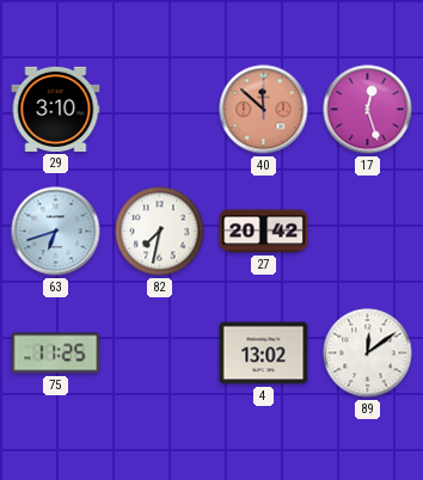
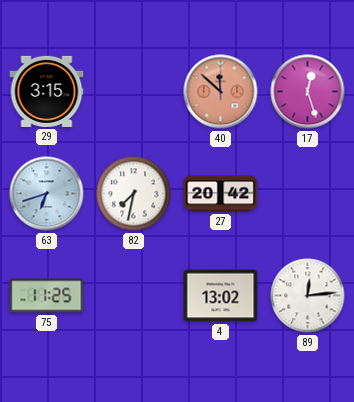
29: 3:10 -> 3:15
89: 12:09 -> 12:14
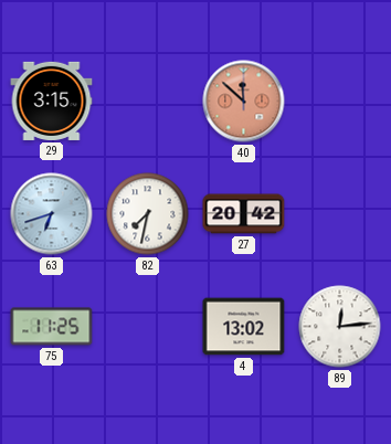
17: 12:27 -> none
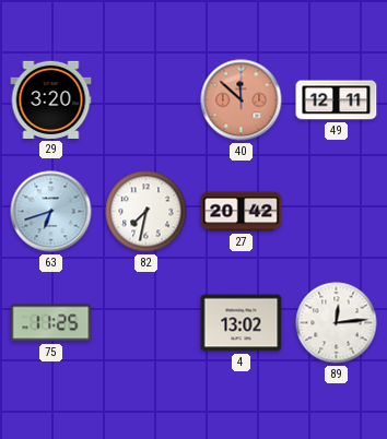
29: 3:15 -> 3:20
49: none -> 12:11
